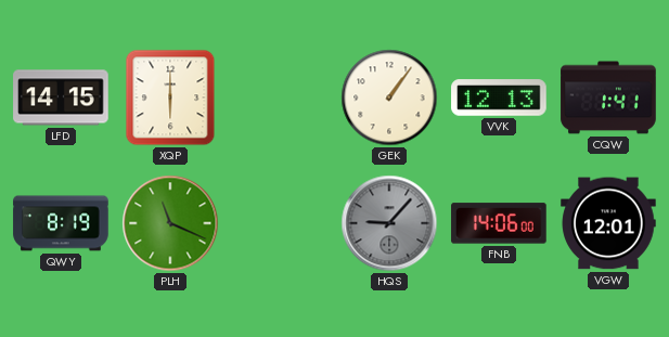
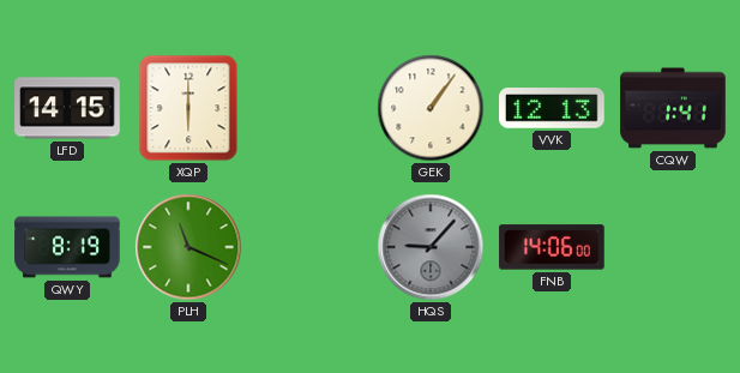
VGW: 12:01 -> none
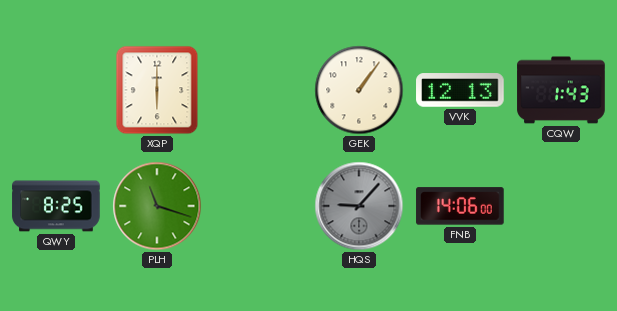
LFD: 14:15 -> none
CQW: 1:41 -> 1:43
QWY: 8:19 -> 8:25
PLH: 11:19 -> 11:18
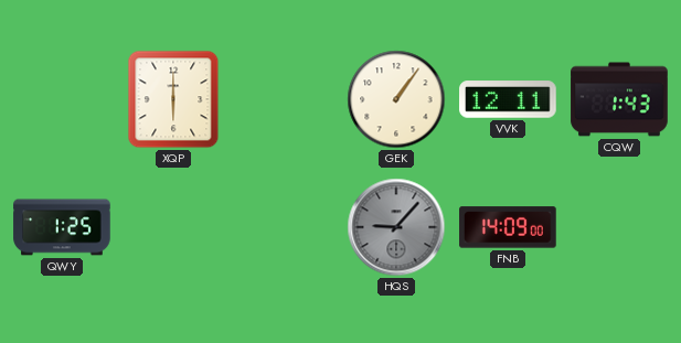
VVK: 12:13 -> 12:11
QWY: 8:25 -> 1:25
PLH: 11:18 -> none
FNB: 14:06 -> 14:09
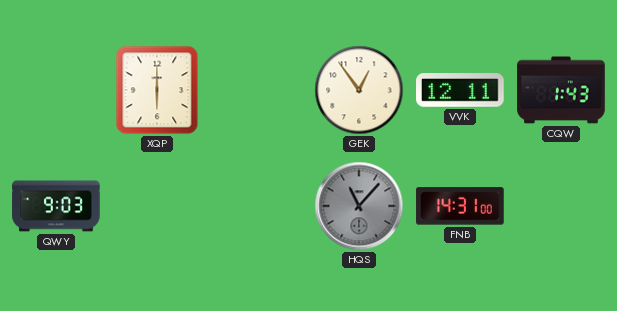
GEK: 1:06 -> 12:54
QWY: 1:25 -> 9:03
HQS: 9:07 -> 11:07
FNB: 14:09 -> 14:31
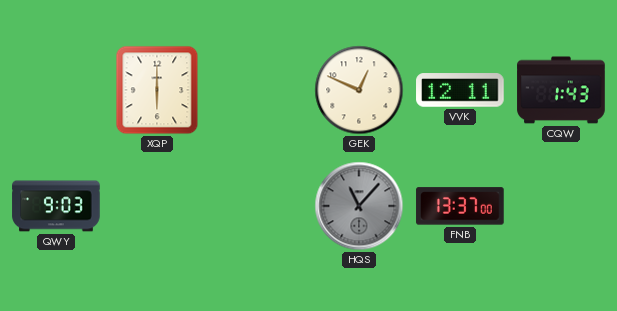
GEK: 12:54 -> 12:49
FNB: 14:31 -> 13:37
